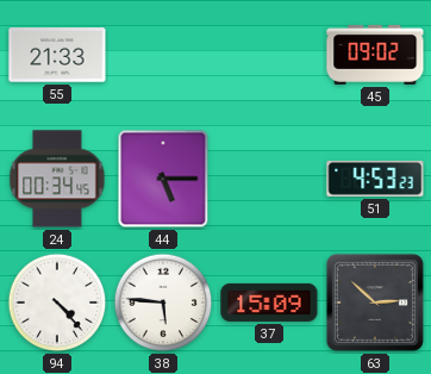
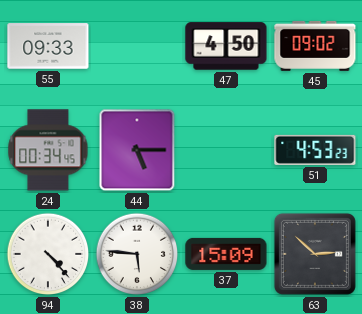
55: 21:33 -> 09:33
47: none -> 4:50
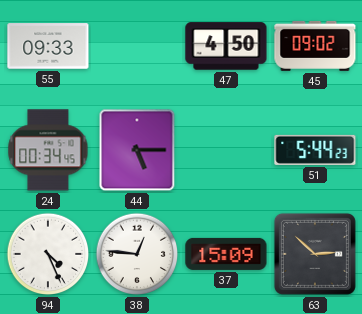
51: 4:53 -> 5:44
94: 4:23 -> 4:26
38: 5:46 -> 12:46
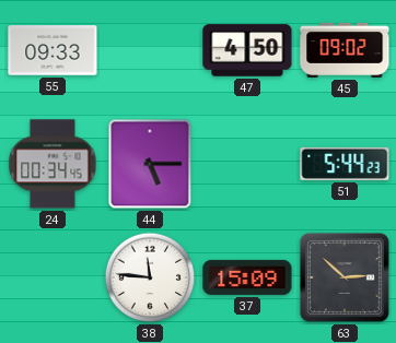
94: 4:26 -> none
38: 12:46 -> 11:46
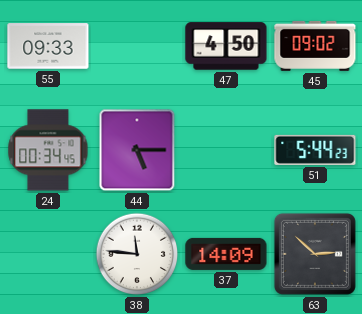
37: 15:09 -> 14:09
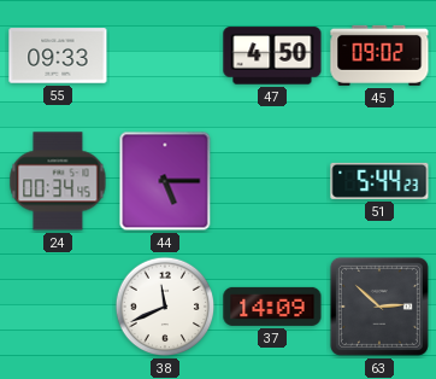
38: 11:46 -> 11:41
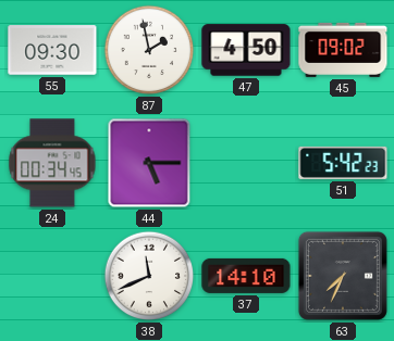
55: 09:33 -> 09:30
87: none -> 1:58
51: 5:44 -> 5:42
37: 14:09 -> 14:10
63: 2:52 -> 7:34
